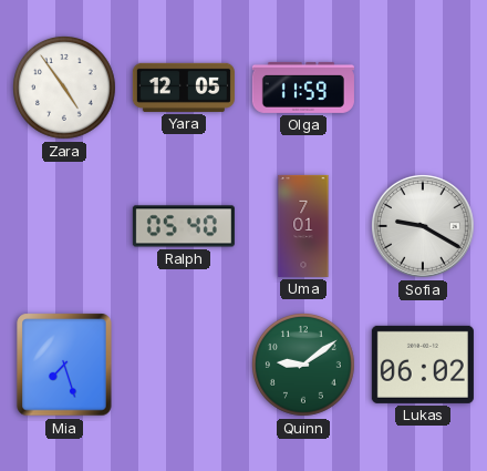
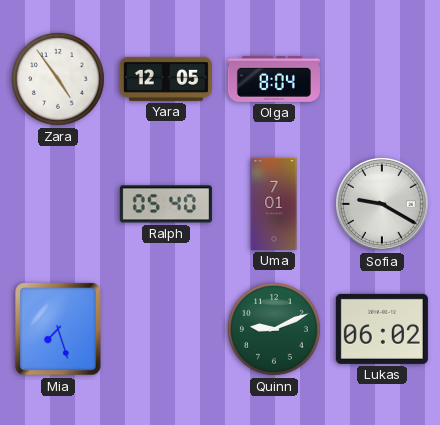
Olga: 11:59 -> 8:04
Quinn: 9:09 -> 9:11
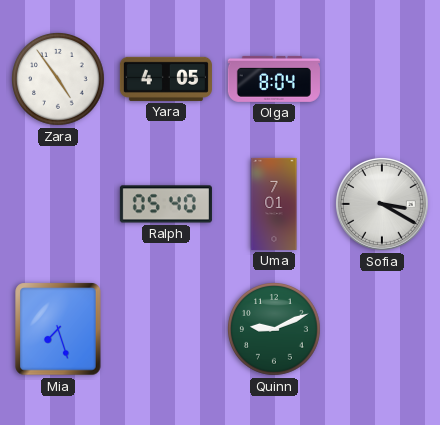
Yara: 12:05 -> 4:05
Sofia: 9:20 -> 3:20
Lukas: 06:02 -> none
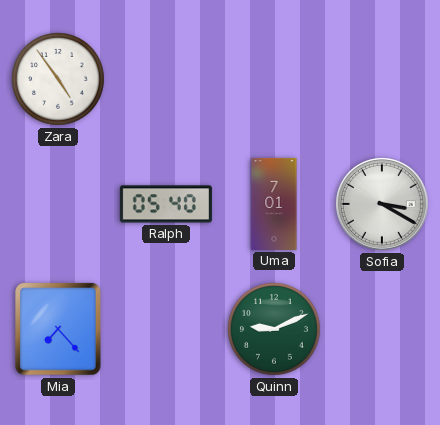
Yara: 4:05 -> none
Olga: 8:04 -> none
Mia: 7:27 -> 7:23
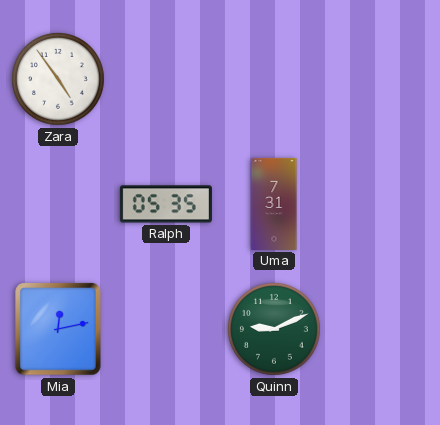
Ralph: 05:40 -> 05:35
Uma: 7:01 -> 7:31
Sofia: 3:20 -> none
Mia: 7:23 -> 12:13
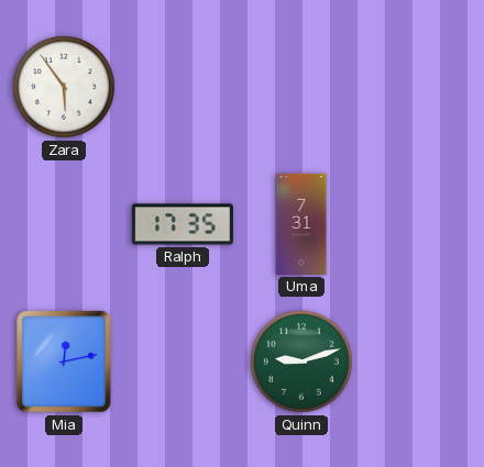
Zara: 4:54 -> 5:54
Ralph: 05:35 -> 17:35
Quinn: 9:11 -> 9:12
